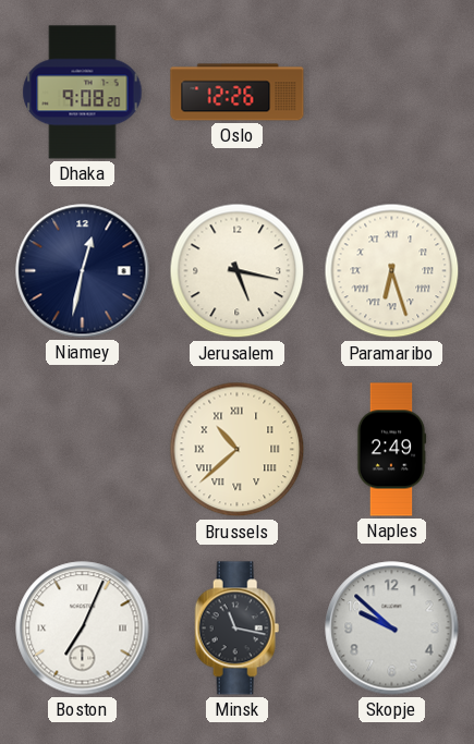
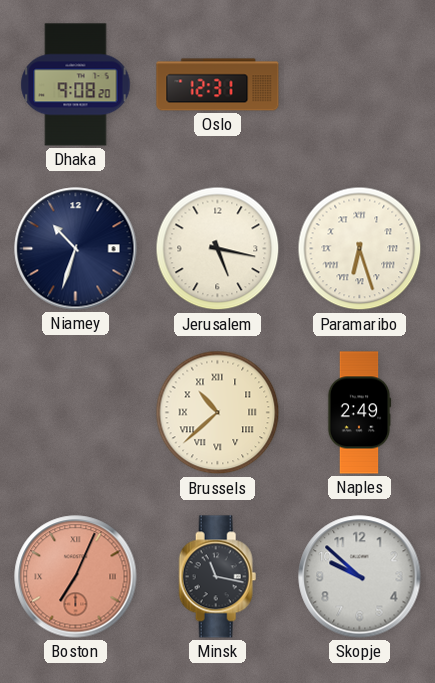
Oslo: 12:26 -> 12:31
Niamey: 12:32 -> 10:33
Boston dial: white -> salmon
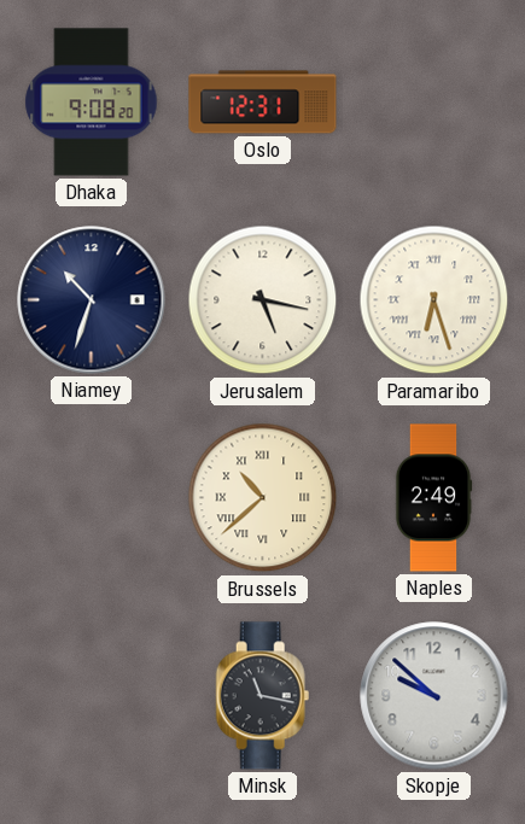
Boston: 7:04 -> none
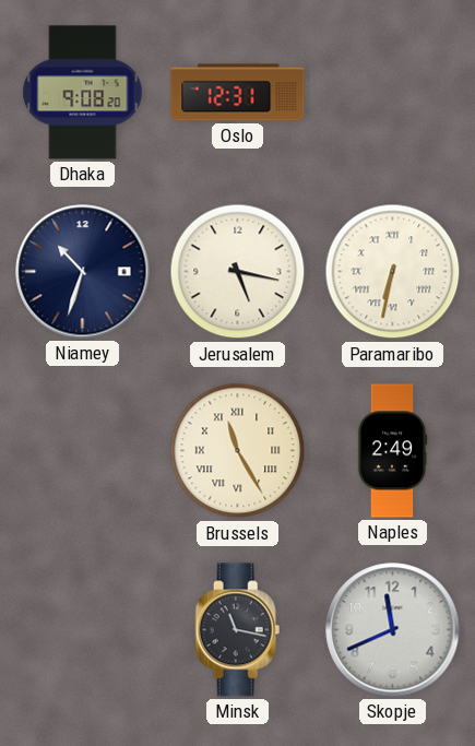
Paramaribo: 6:27 -> 6:32
Brussels: 10:38 -> 11:25
Skopje: 9:52 -> 11:41
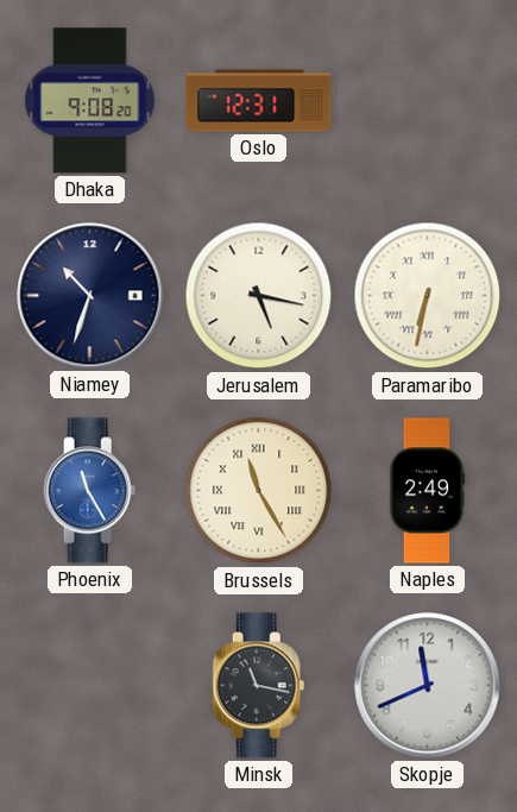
Phoenix: none -> 11:25
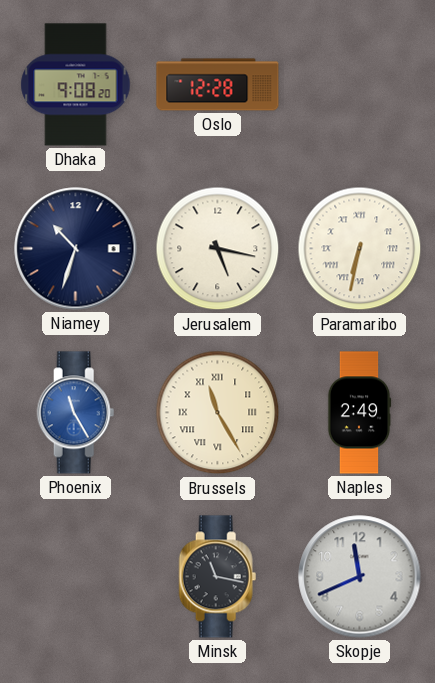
Oslo: 12:31 -> 12:28
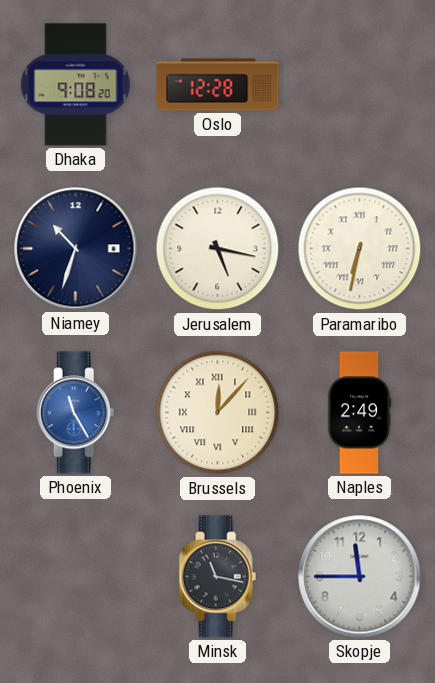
Brussels: 11:25 -> 12:07
Skopje: 11:41 -> 11:45
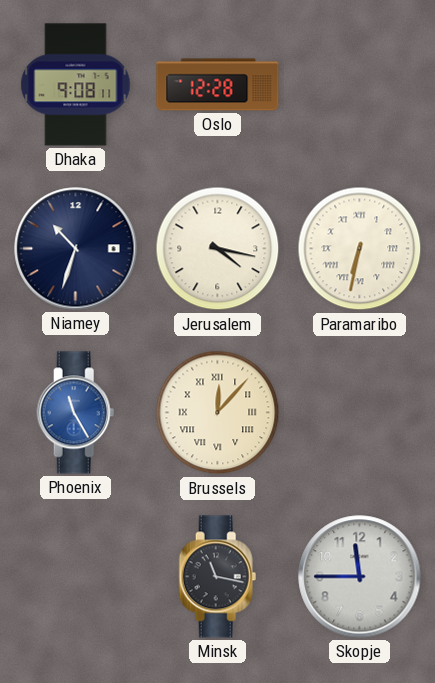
Dhaka: 9:08:20 -> 9:08:11
Jerusalem: 5:17 -> 4:17
Naples: 2:49 -> none
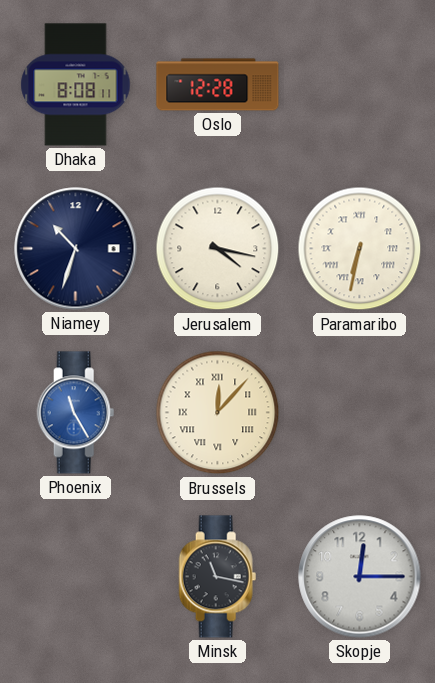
Dhaka: 9:08 -> 8:08
Skopje: 11:45 -> 12:15
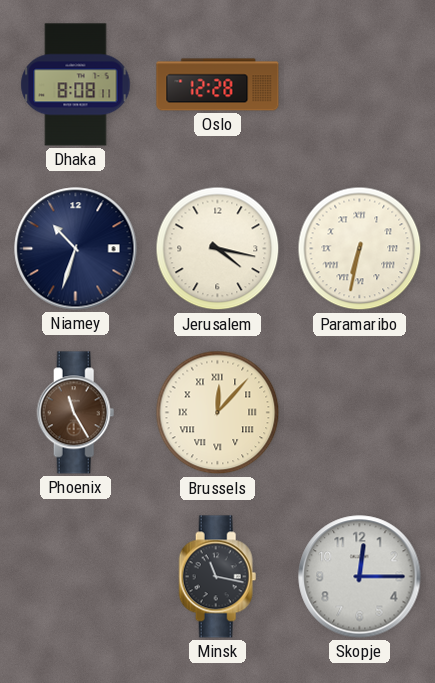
Phoenix dial: blue -> brown
